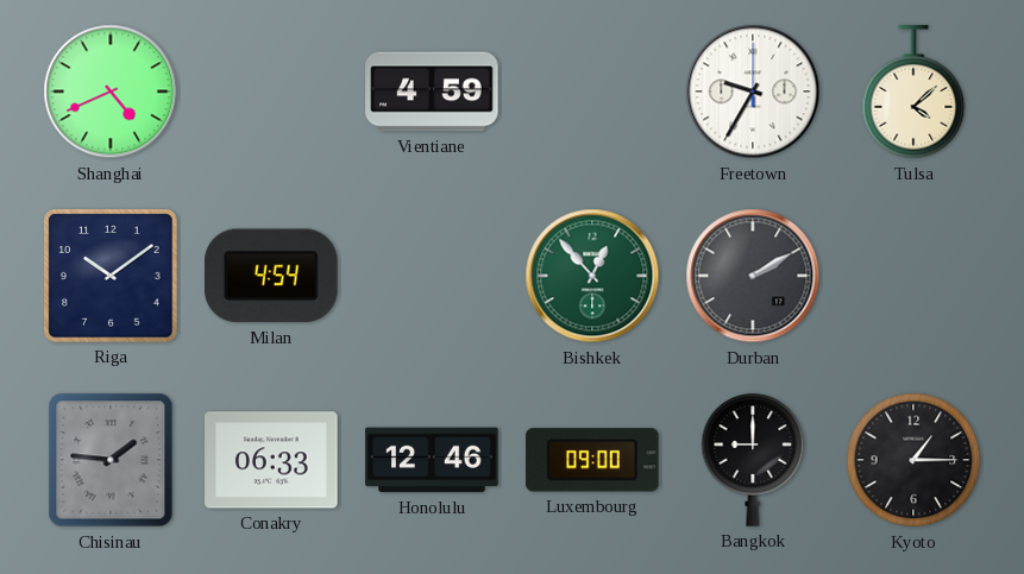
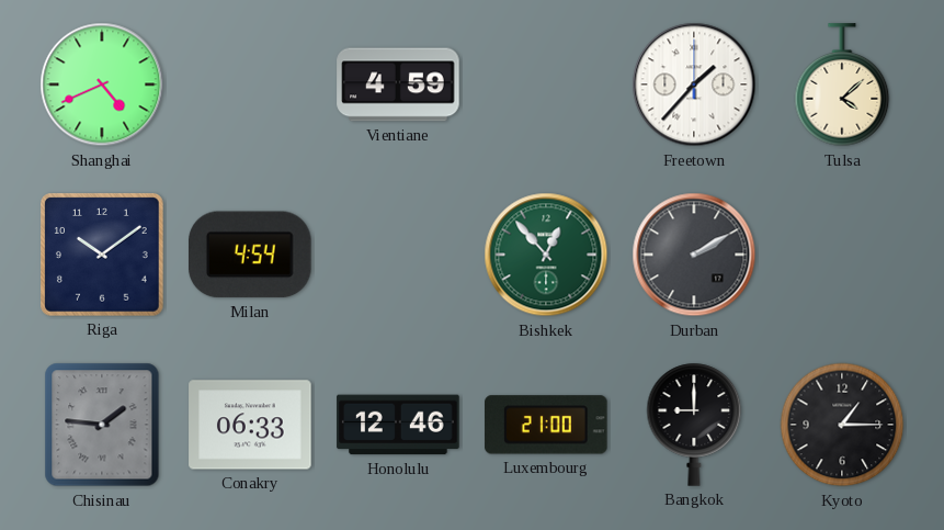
Freetown: 9:35 -> 1:37
Luxembourg: 09:00 -> 21:00
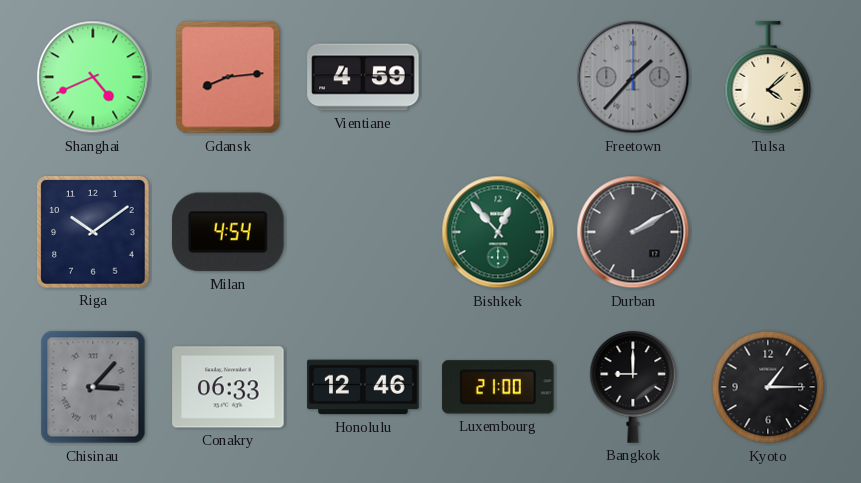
Gdansk: none -> 8:14
Freetown dial: white -> grey
Chisinau: 1:46 -> 3:07
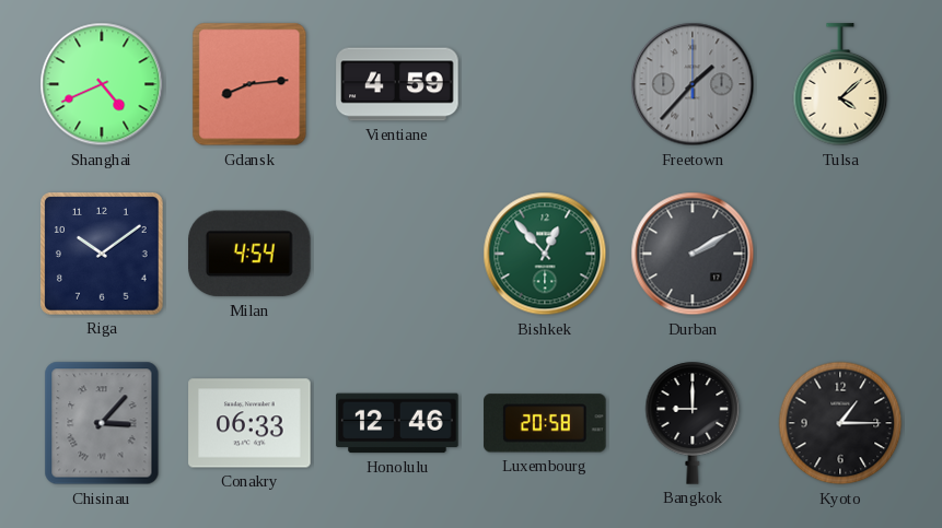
Luxembourg: 21:00 -> 20:58
